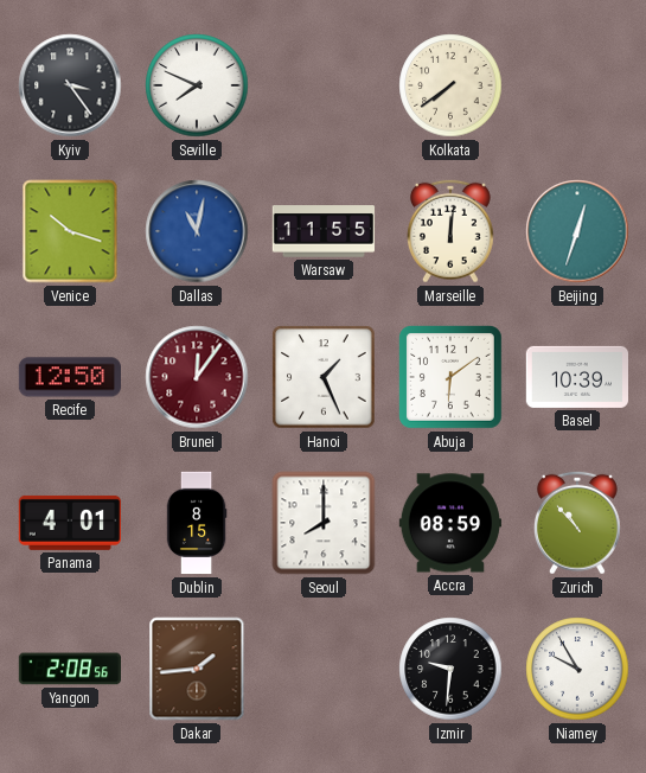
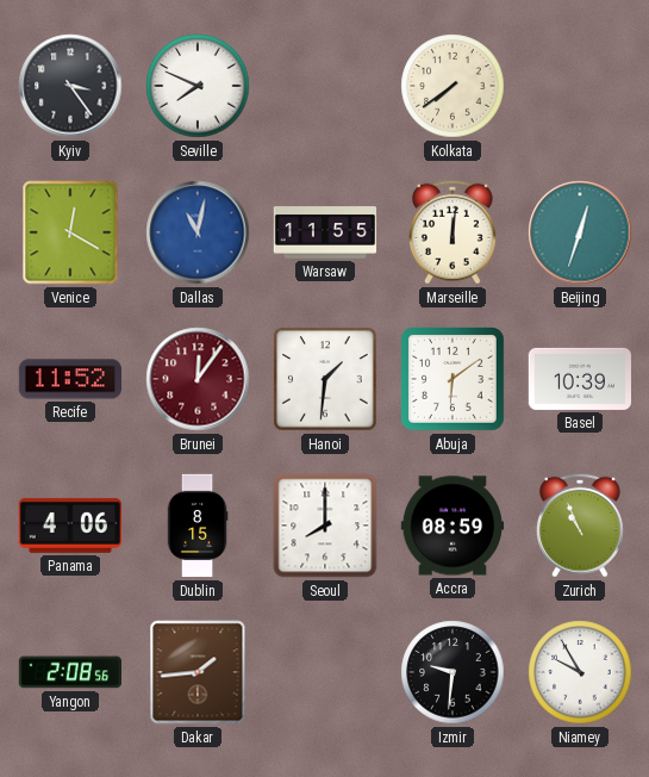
Venice: 10:18 -> 12:20
Recife: 12:50 -> 11:52
Hanoi: 1:26 -> 1:31
Panama: 4:01 -> 4:06
Zurich: 10:53 -> 10:56
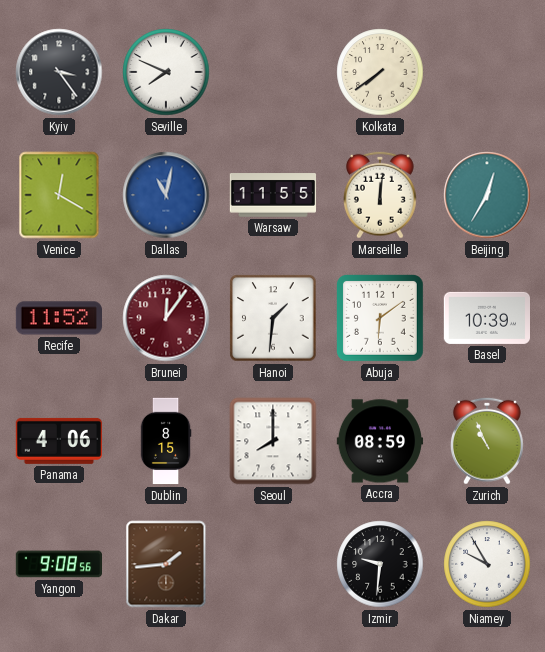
Beijing: 12:33 -> 12:35
Yangon: 2:08 -> 9:08
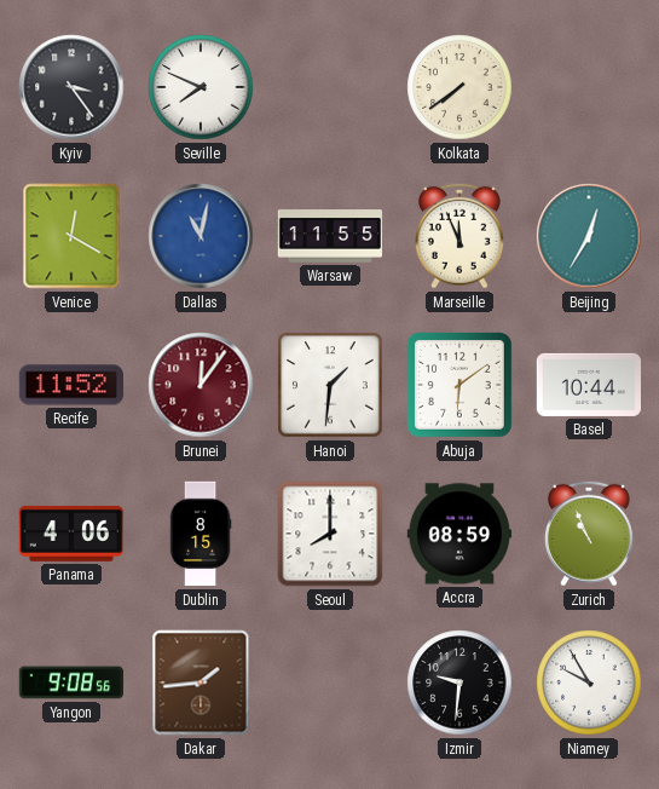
Marseille: 12:01 -> 11:56
Basel: 10:39 -> 10:44
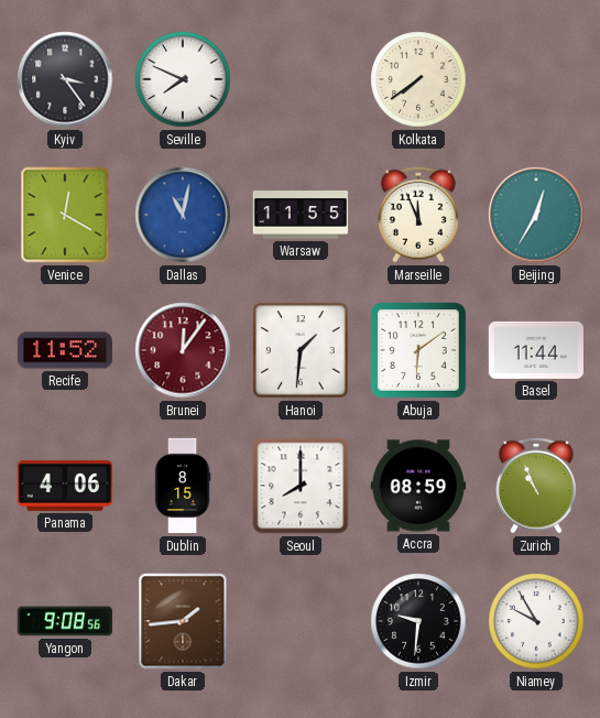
Basel: 10:44 -> 11:44
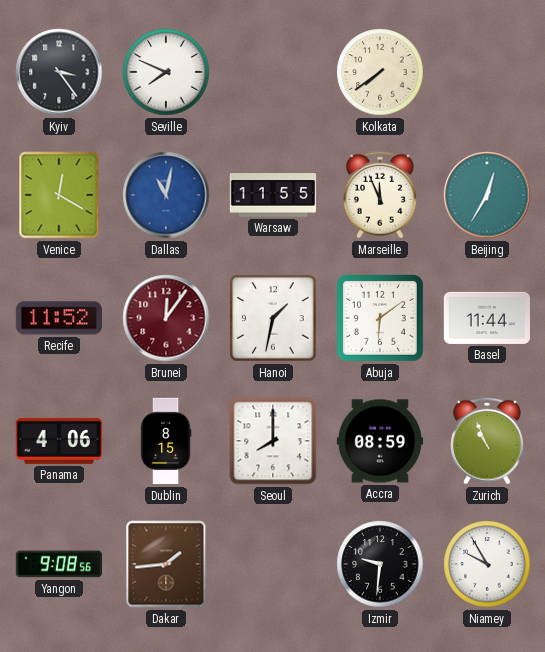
Hanoi: 1:31 -> 1:32
